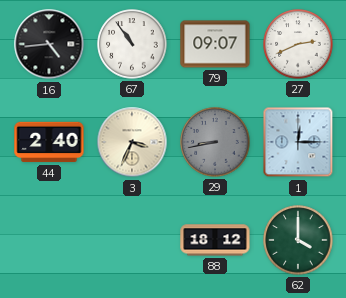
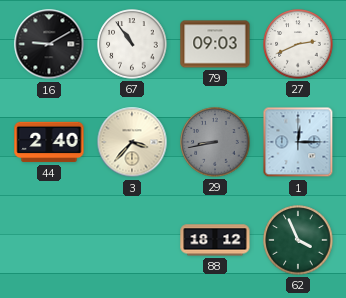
16: 4:44 -> 9:10
79: 09:07 -> 09:03
3: 3:34 -> 3:37
62: 4:00 -> 3:56
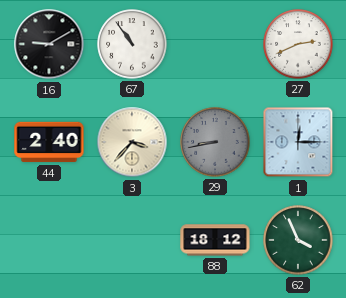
79: 09:03 -> none
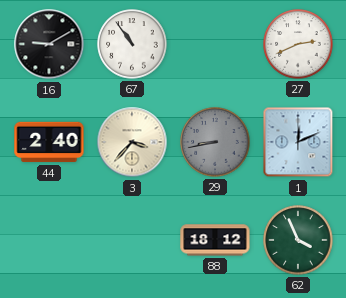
1: 12:15 -> 12:11
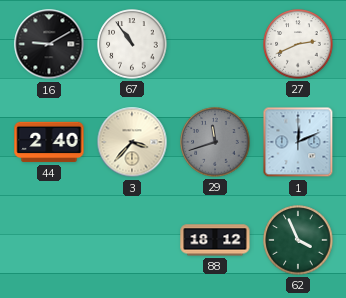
29: 8:43 -> 11:42
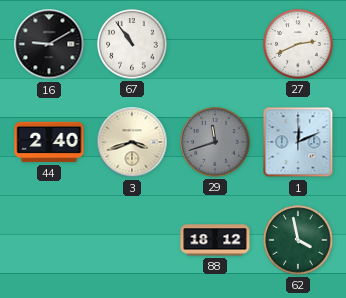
3: 3:37 -> 3:42
62: 3:56 -> 3:58
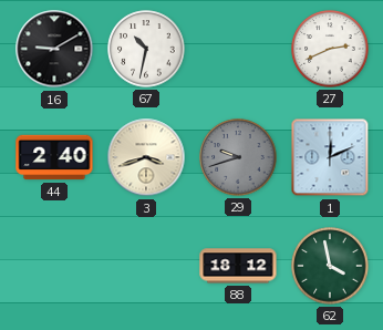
67: 10:54 -> 10:32
29: 11:42 -> 9:42
